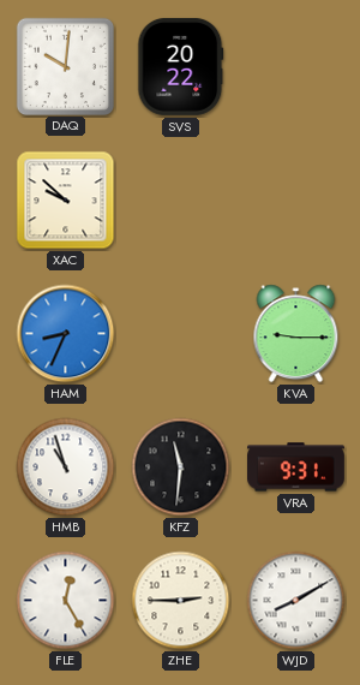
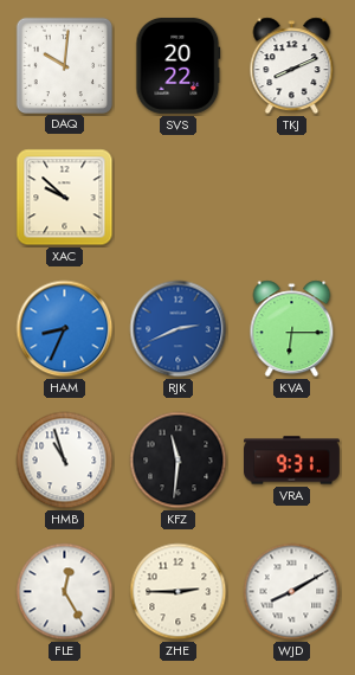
TKJ: none -> 8:11
RJK: none -> 2:41
KVA: 9:15 -> 6:15
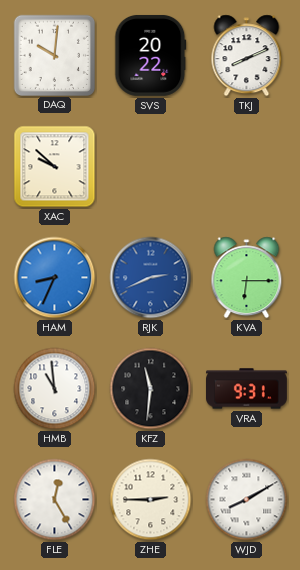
HMB: 10:57 -> 10:59
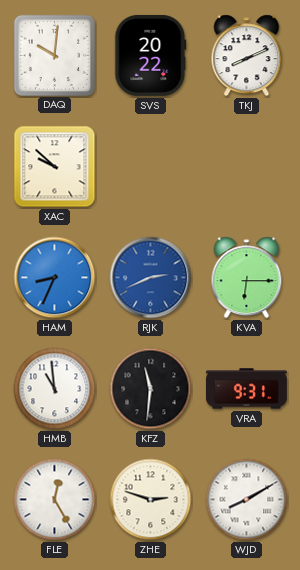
ZHE: 2:45 -> 2:48
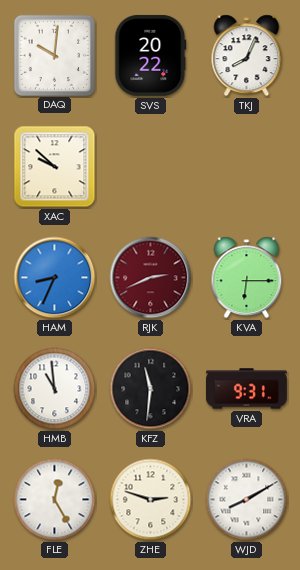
TKJ: 8:11 -> 8:04
RJK dial: blue -> burgundy
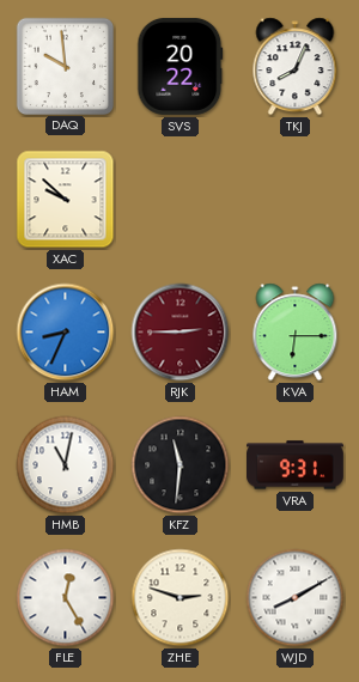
DAQ: 10:01 -> 9:59
RJK: 2:41 -> 2:45
HMB: 10:59 -> 11:02
